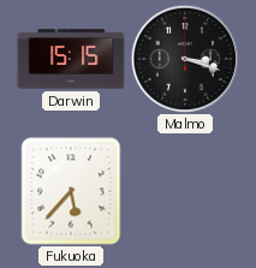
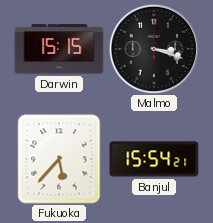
Banjul: none -> 15:54
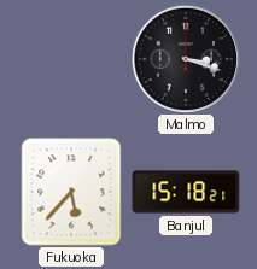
Darwin: 15:15 -> none
Banjul: 15:54 -> 15:18
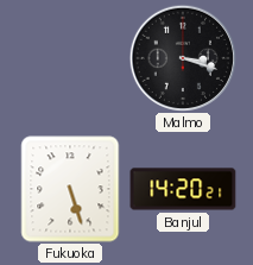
Fukuoka: 5:37 -> 5:27
Banjul: 15:18 -> 14:20
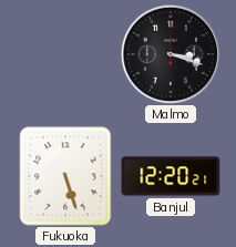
Banjul: 14:20 -> 12:20
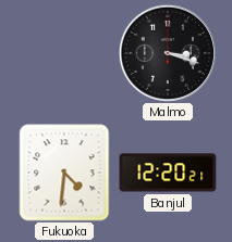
Fukuoka: 5:27 -> 4:31
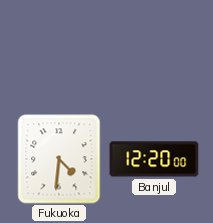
Malmo: 3:18 -> none
Banjul: 12:20:21 -> 12:20:00
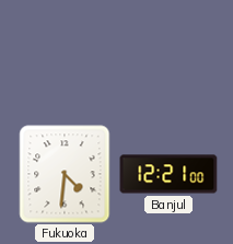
Banjul: 12:20 -> 12:21
